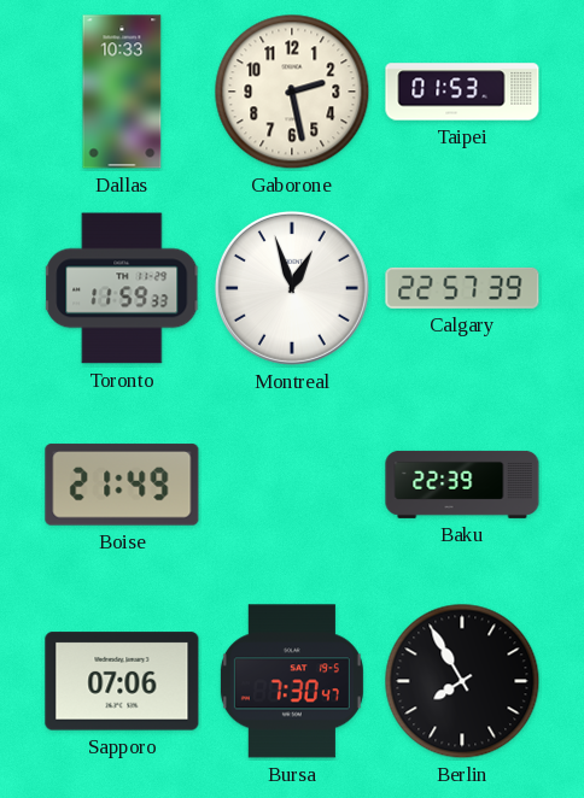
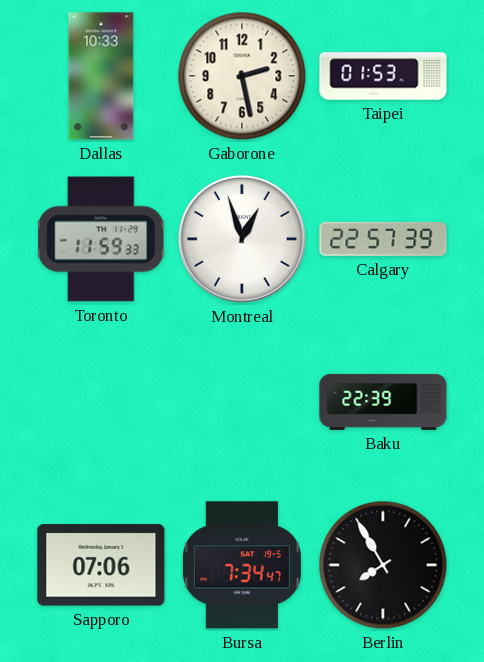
Boise: 21:49 -> none
Bursa: 7:30 -> 7:34
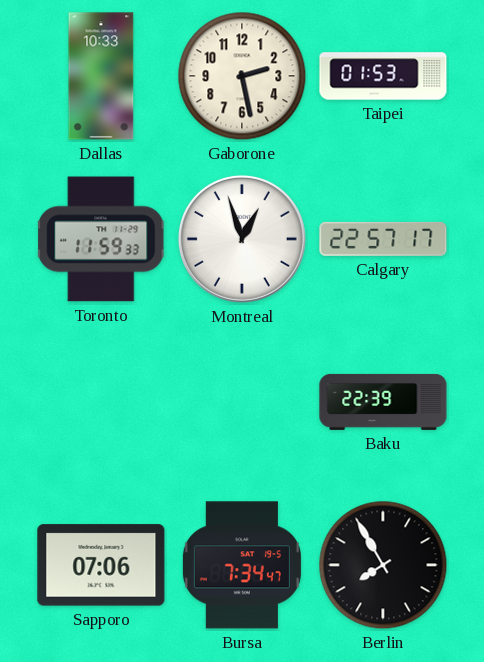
Calgary: 22:57:39 -> 22:57:17
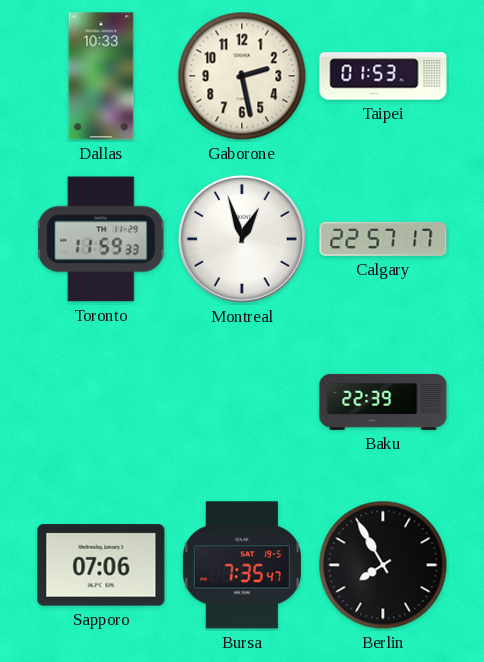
Bursa: 7:34 -> 7:35
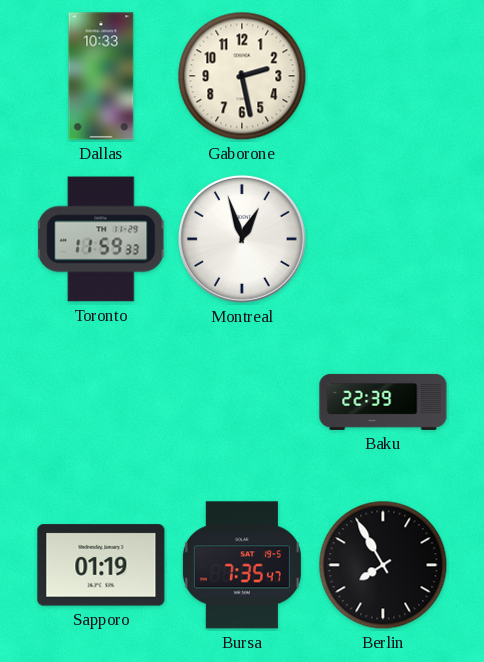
Taipei: 01:53 -> none
Calgary: 22:57 -> none
Sapporo: 07:06 -> 01:19
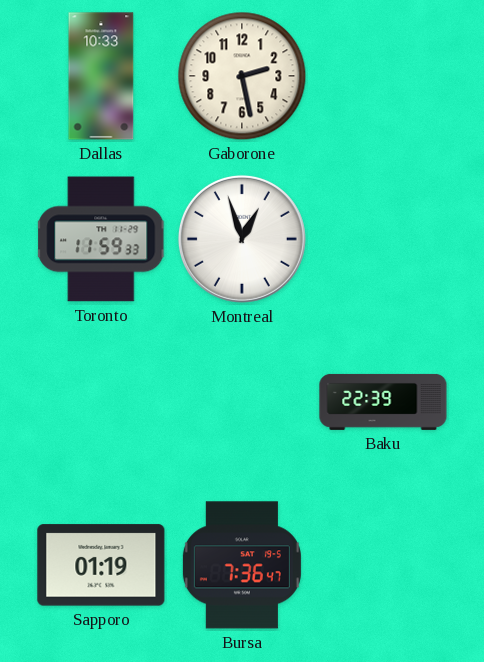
Bursa: 7:35 -> 7:36
Berlin: 7:55 -> none
